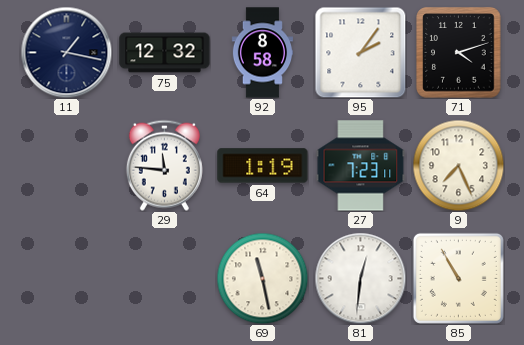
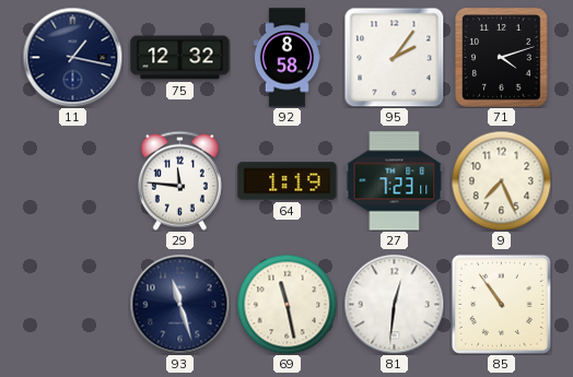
93: none -> 11:27
85: 10:55 -> 10:54
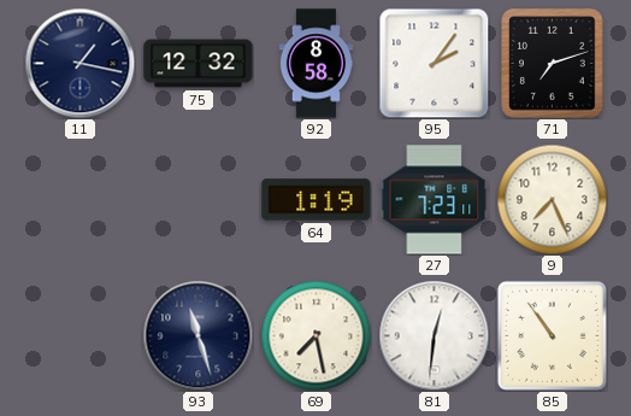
71: 4:12 -> 7:12
29: 11:46 -> none
69: 11:28 -> 7:28
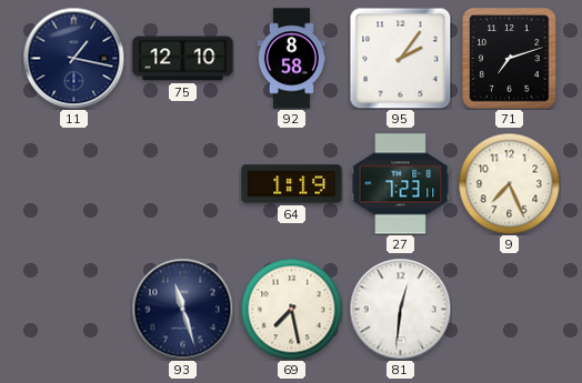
75: 12:32 -> 12:10
85: 10:54 -> none
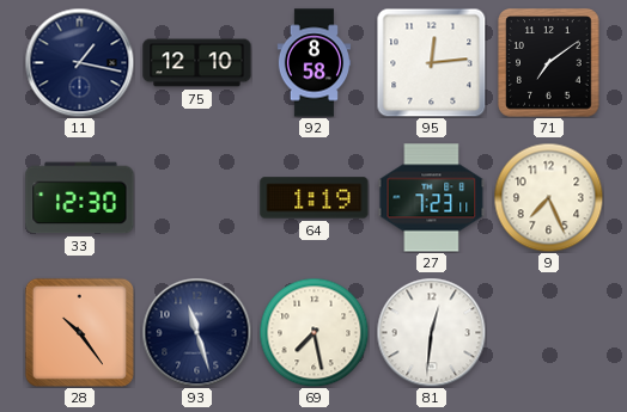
95: 2:06 -> 12:14
71: 7:12 -> 7:09
33: none -> 12:30
28: none -> 10:24
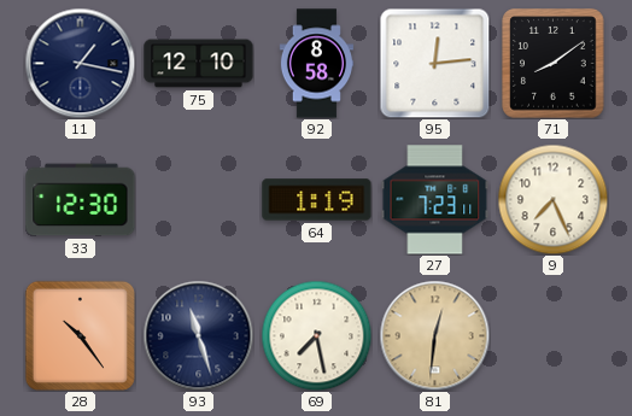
71: 7:09 -> 8:09
81 dial: white -> champagne
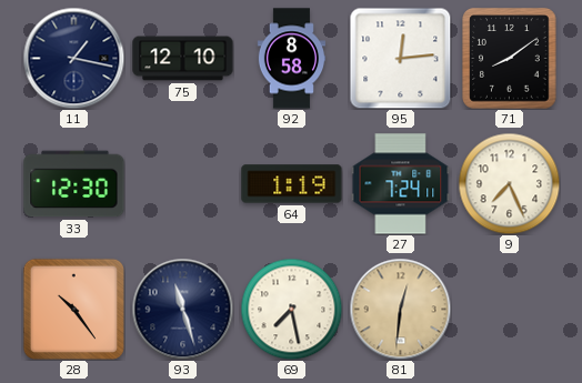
27: 7:23 -> 7:24
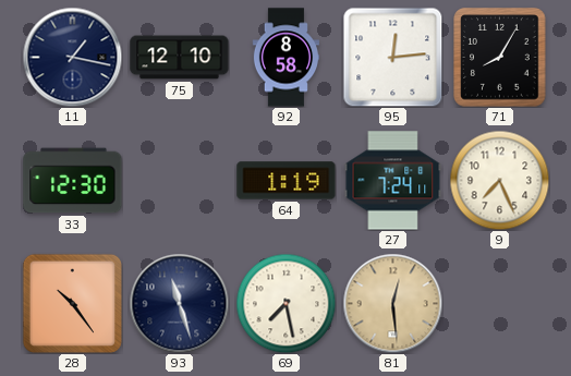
71: 8:09 -> 8:05
81: 12:31 -> 12:29
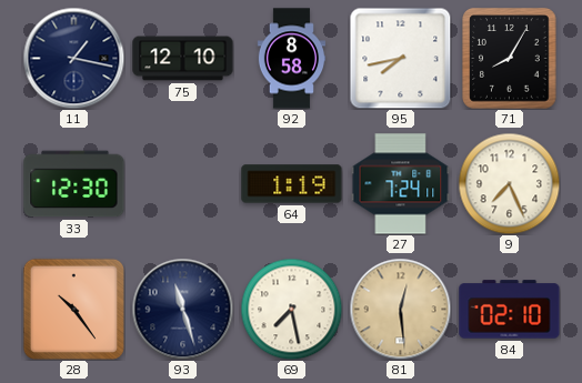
95: 12:14 -> 7:43
84: none -> 02:10
